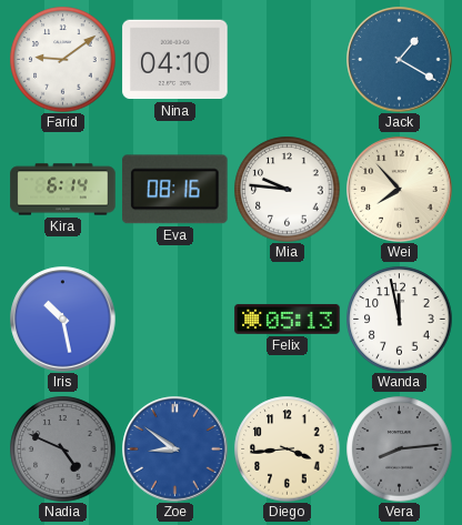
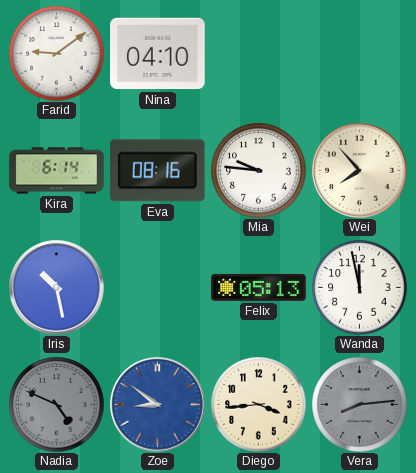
Jack: 1:20 -> none
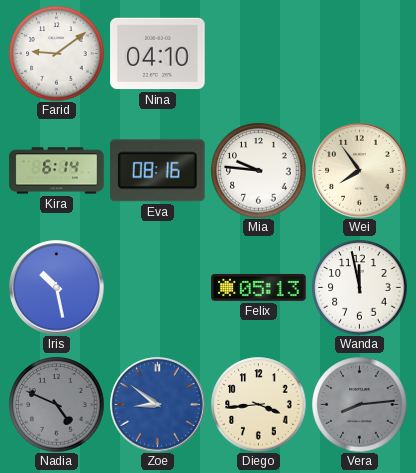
Wei: 7:53 -> 7:54
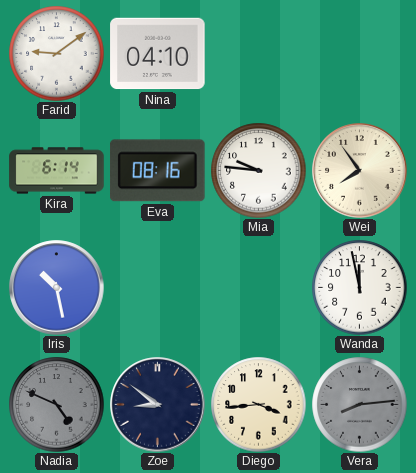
Felix: 05:13 -> none
Zoe dial: blue -> navy
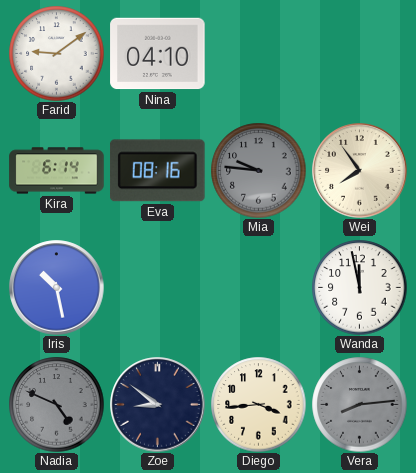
Mia dial: white -> grey
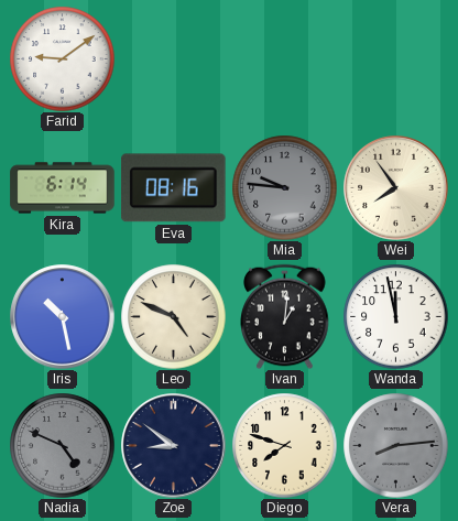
Nina: 04:10 -> none
Leo: none -> 4:49
Ivan: none -> 1:01
Diego: 3:44 -> 7:48
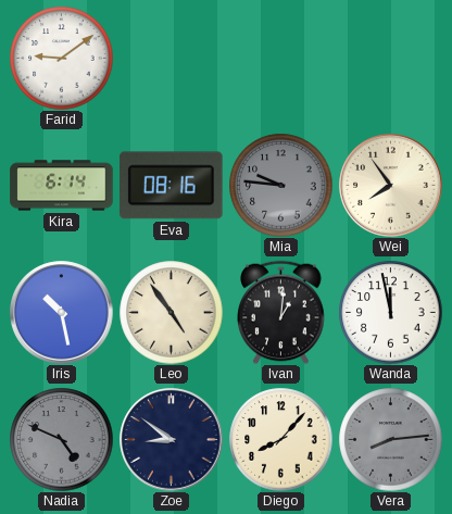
Leo: 4:49 -> 4:54
Diego: 7:48 -> 8:07
